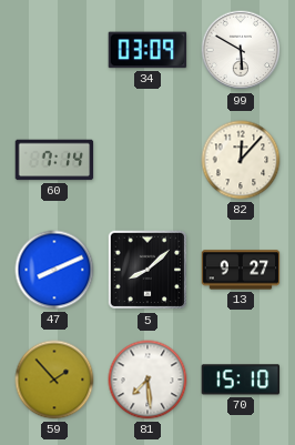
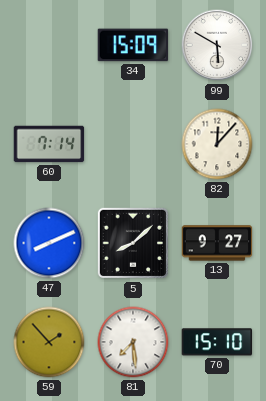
34: 03:09 -> 15:09
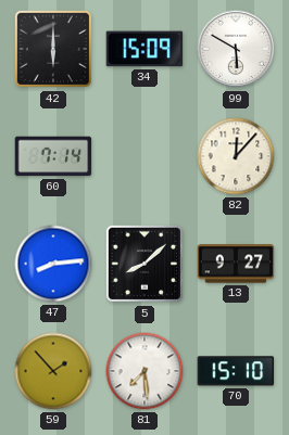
42: none -> 6:00
47: 8:11 -> 8:14
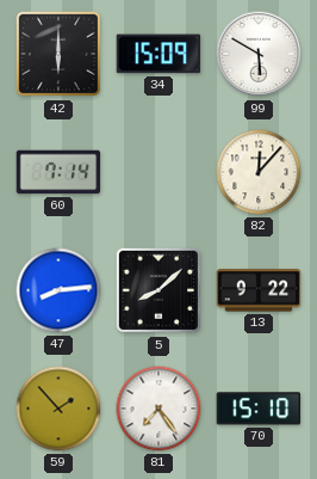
13: 9:27 -> 9:22
81: 7:29 -> 7:24
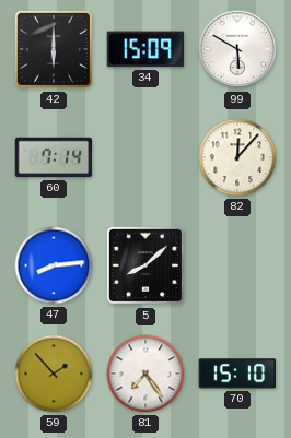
13: 9:22 -> none
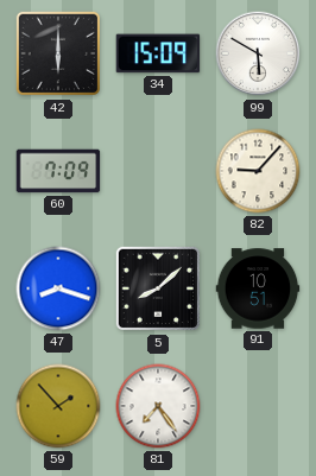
60: 7:14 -> 7:09
82: 12:07 -> 9:07
47: 8:14 -> 8:18
91: none -> 10:51
70: 15:10 -> none
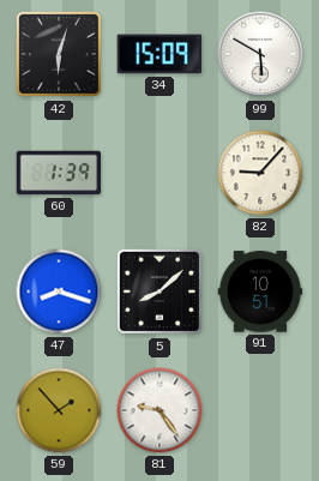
42: 6:00 -> 6:03
60: 7:09 -> 1:39
81: 7:24 -> 9:24
